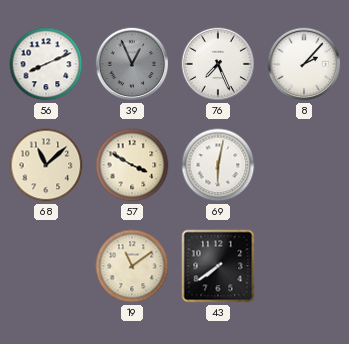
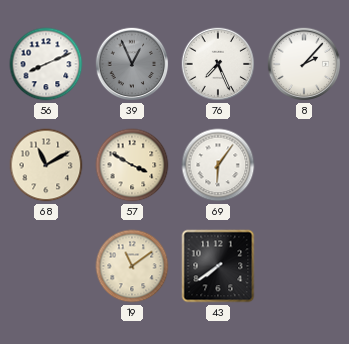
68: 11:08 -> 11:10
69: 6:02 -> 6:06
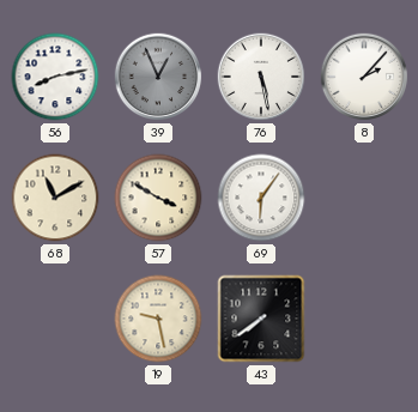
56: 8:11 -> 8:13
76: 7:26 -> 5:28
19: 11:09 -> 9:28
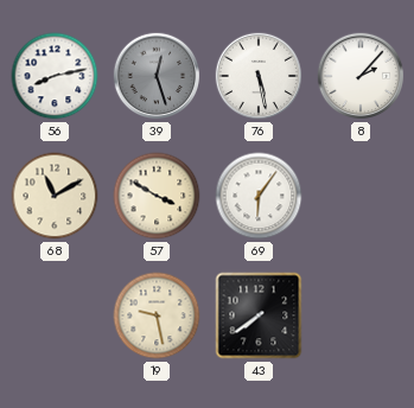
39: 12:56 -> 12:27
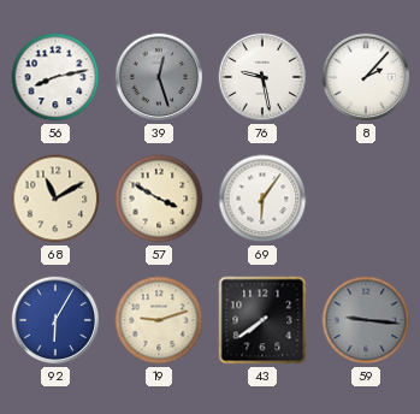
76: 5:28 -> 9:28
92: none -> 6:05
19: 9:28 -> 9:12
59: none -> 9:16
